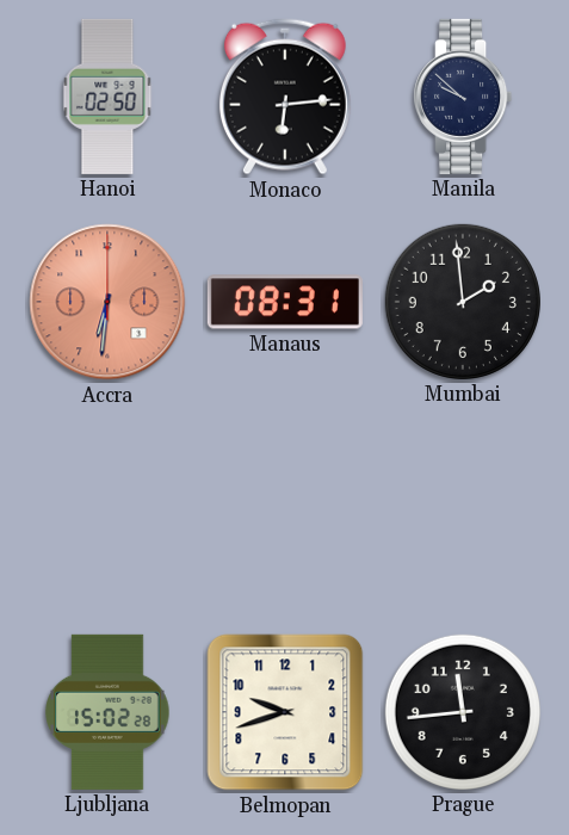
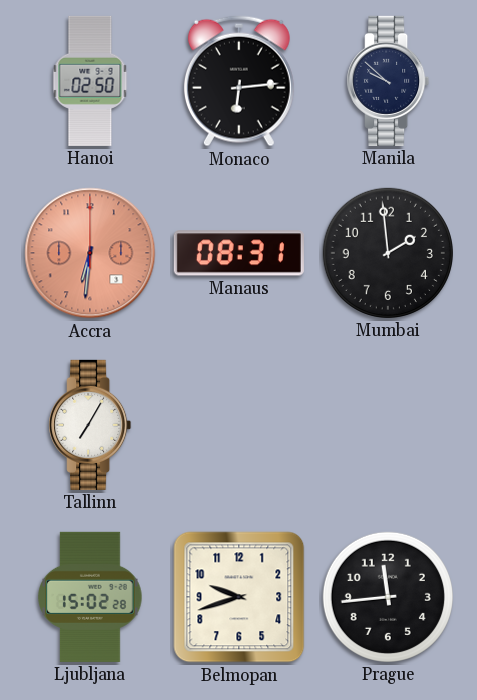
Tallinn: none -> 7:05
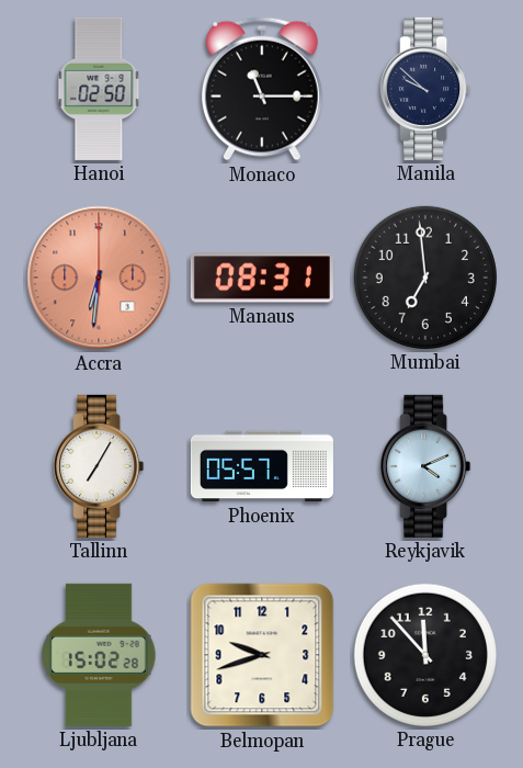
Monaco: 6:14 -> 11:15
Mumbai: 1:59 -> 6:59
Phoenix: none -> 05:57
Reykjavik: none -> 4:11
Prague: 11:44 -> 11:53
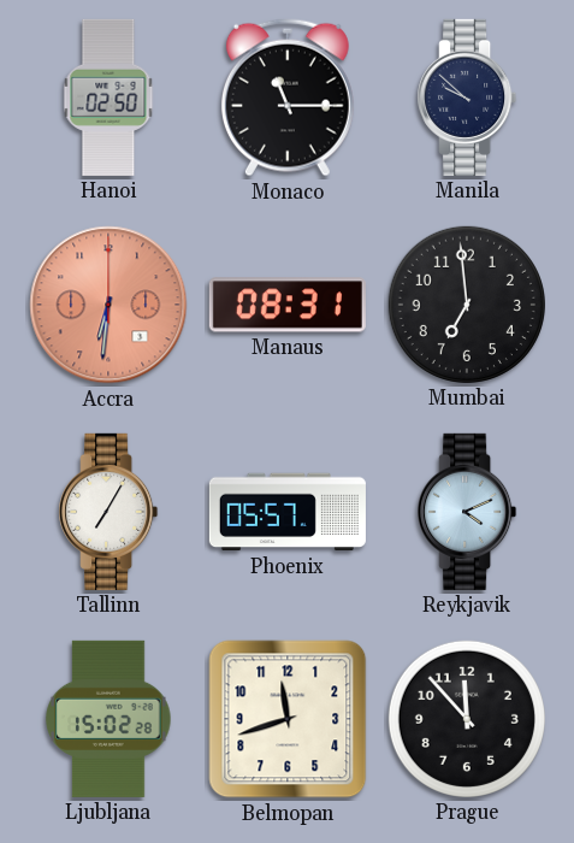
Belmopan: 9:42 -> 11:42
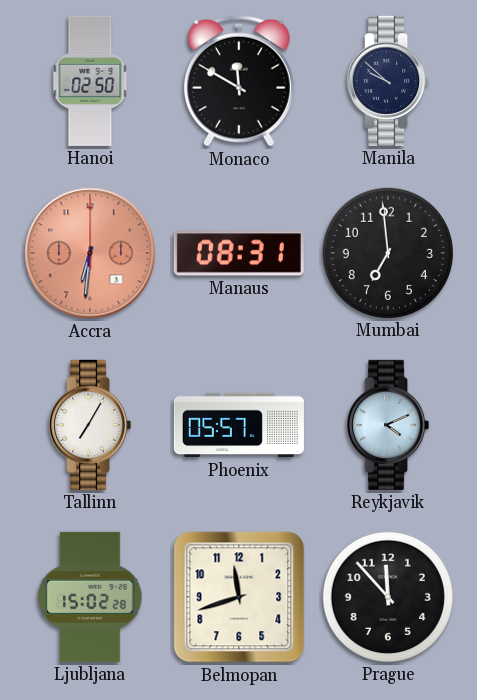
Monaco: 11:15 -> 11:50
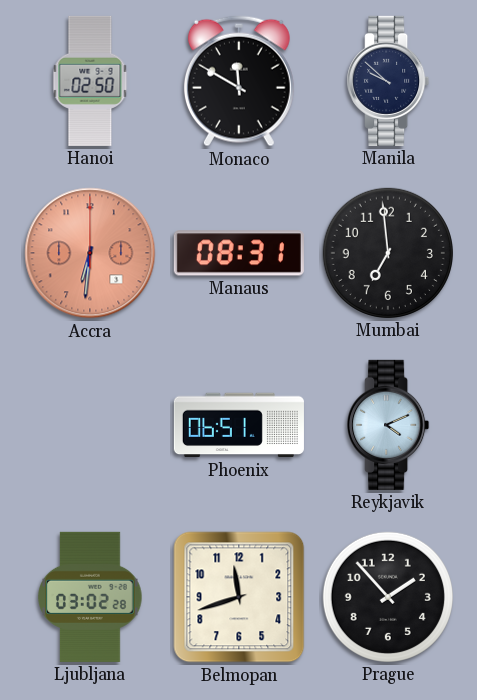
Tallinn: 7:05 -> none
Phoenix: 05:57 -> 06:51
Ljubljana: 15:02 -> 03:02
Prague: 11:53 -> 1:53
